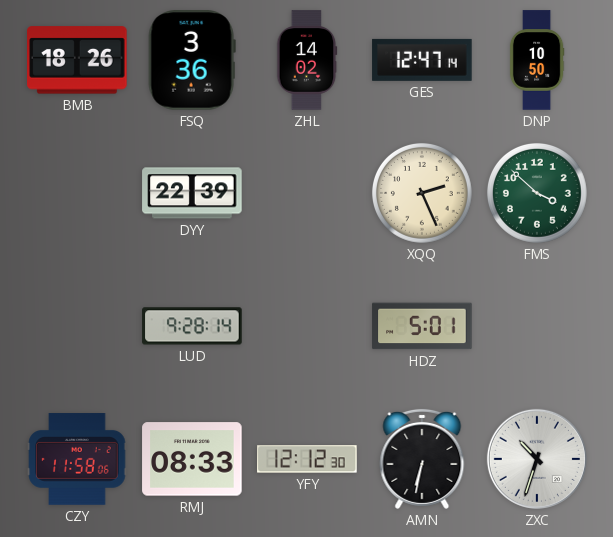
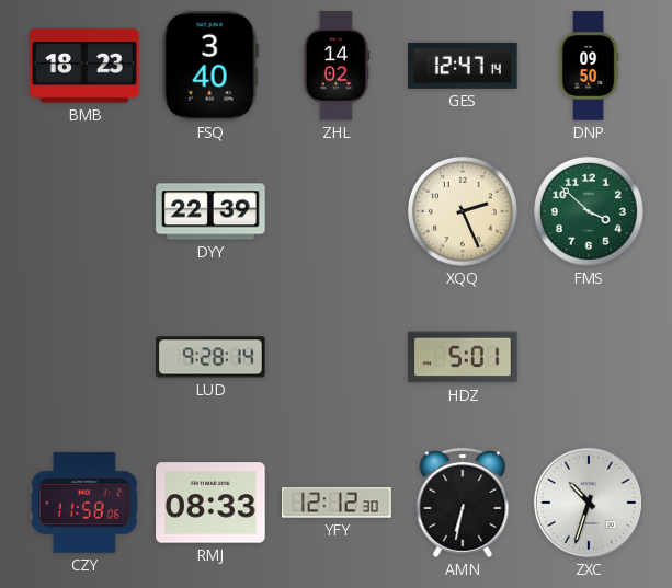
BMB: 18:26 -> 18:23
FSQ: 3:36 -> 3:40
DNP: 10:50 -> 09:50
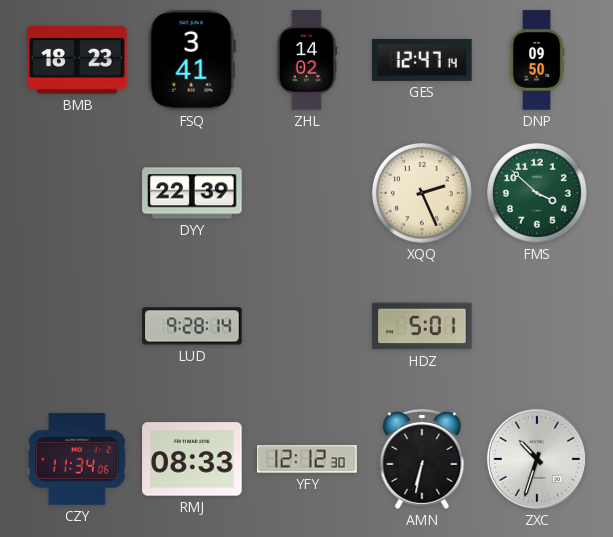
FSQ: 3:40 -> 3:41
CZY: 11:58 -> 11:34
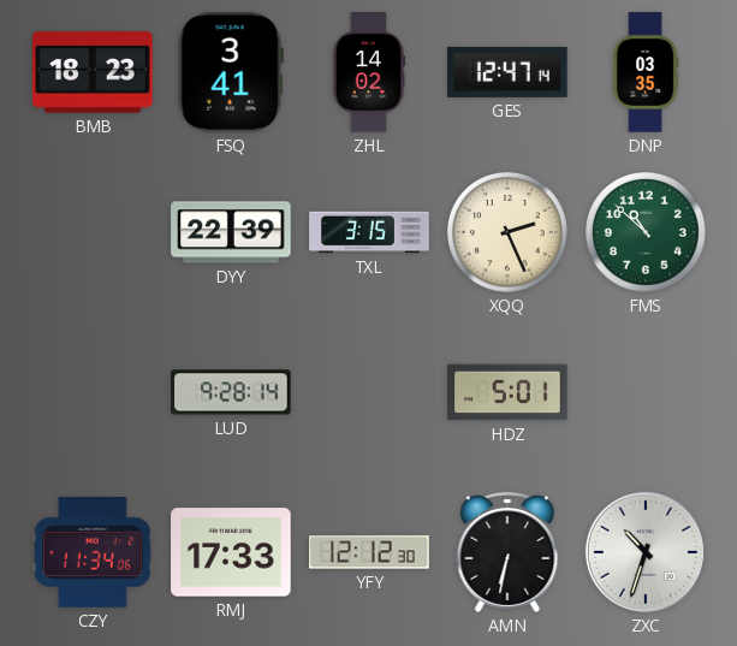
DNP: 09:50 -> 03:35
TXL: none -> 3:15
FMS: 3:52 -> 10:52
RMJ: 08:33 -> 17:33
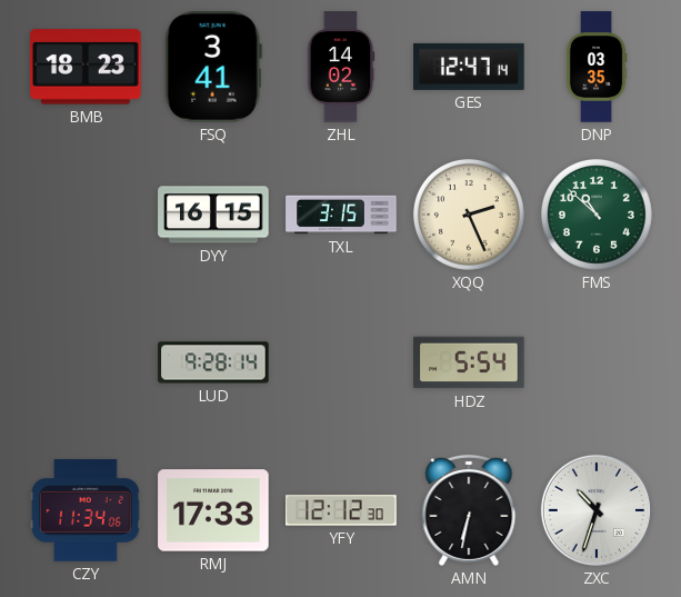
DYY: 22:39 -> 16:15
HDZ: 5:01 -> 5:54
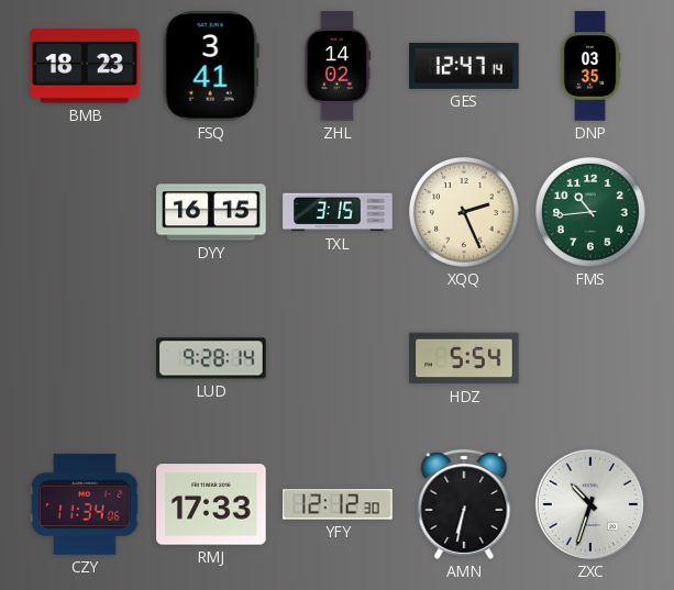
FMS: 10:52 -> 10:44
